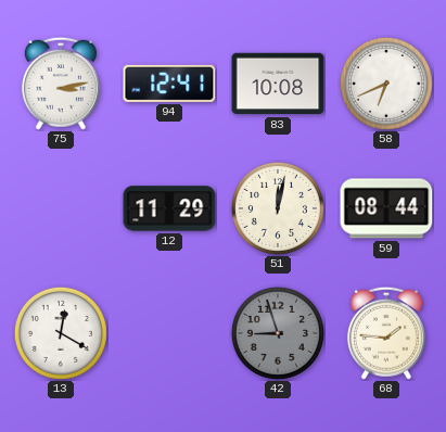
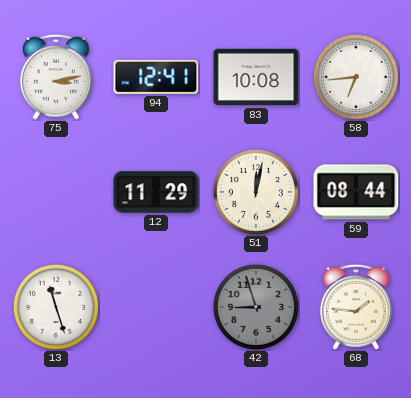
58: 6:41 -> 6:44
13: 12:20 -> 11:27
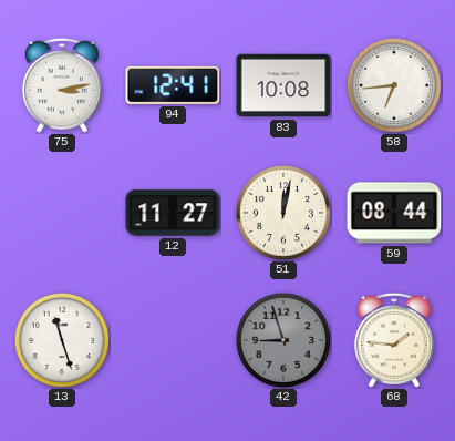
12: 11:29 -> 11:27
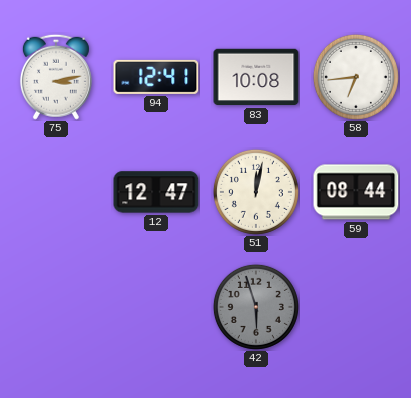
12: 11:27 -> 12:47
13: 11:27 -> none
42: 8:57 -> 5:57
68: 1:46 -> none
